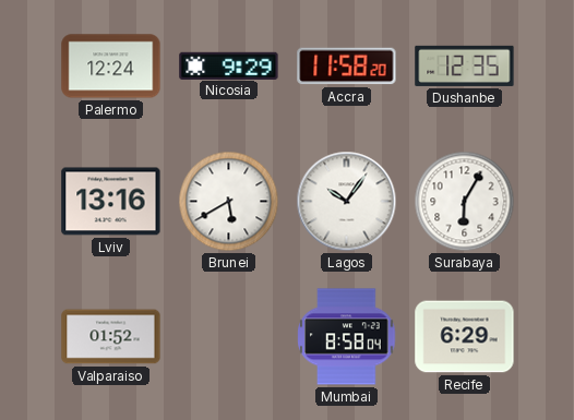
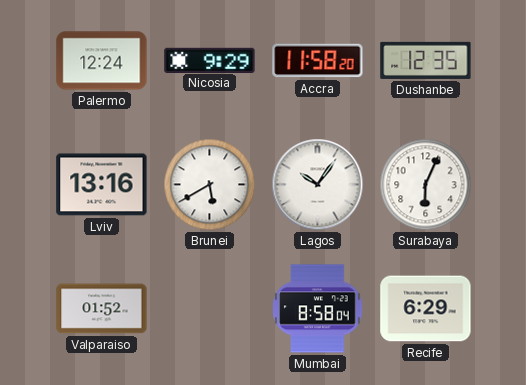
Surabaya: 6:05 -> 6:04
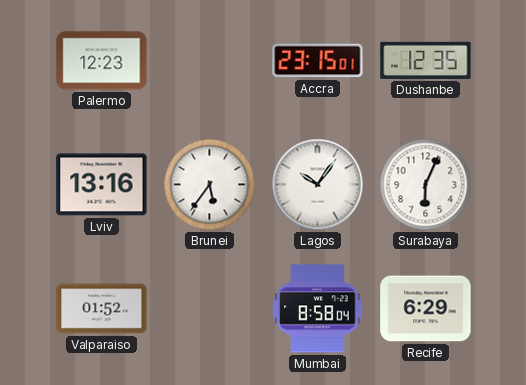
Palermo: 12:24 -> 12:23
Nicosia: 9:29 -> none
Accra: 11:58 -> 23:15
Brunei: 5:40 -> 5:36
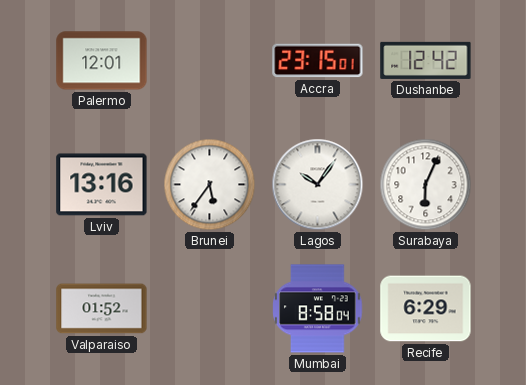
Palermo: 12:23 -> 12:01
Dushanbe: 12:35 -> 12:42
